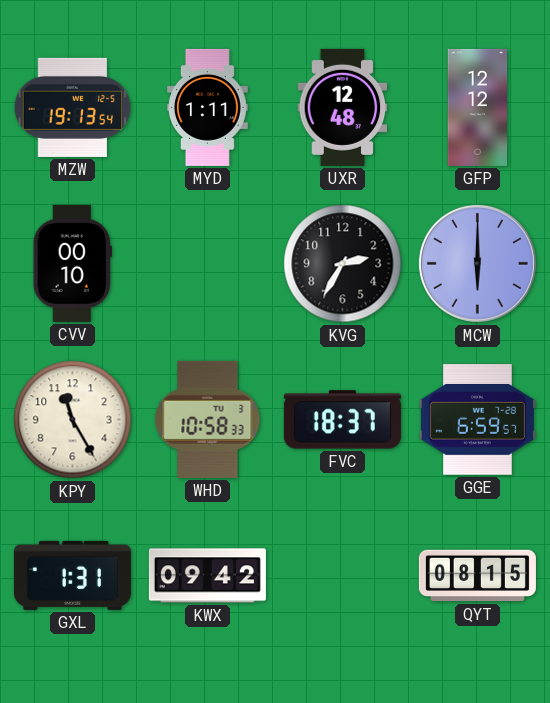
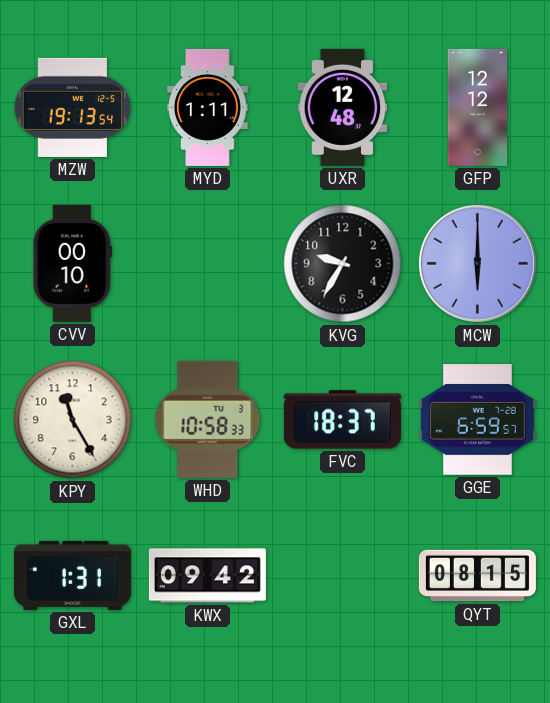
KVG: 2:35 -> 9:35
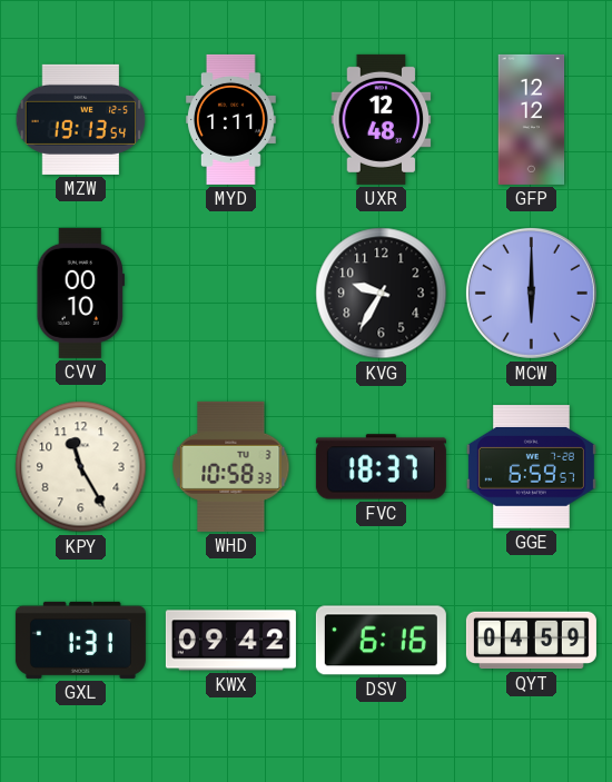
DSV: none -> 6:16
QYT: 08:15 -> 04:59
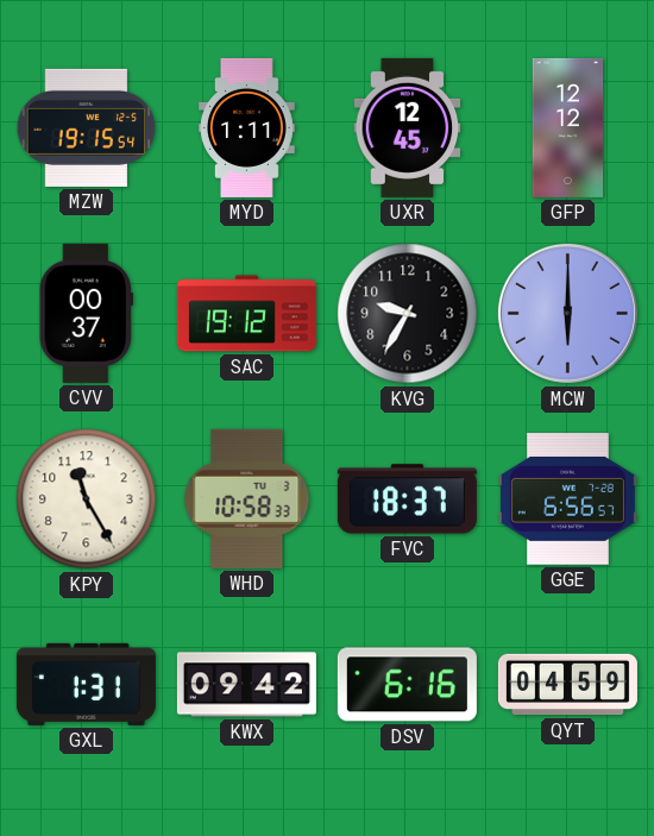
MZW: 19:13 -> 19:15
UXR: 12:48 -> 12:45
CVV: 00:10 -> 00:37
SAC: none -> 19:12
GGE: 6:59 -> 6:56
